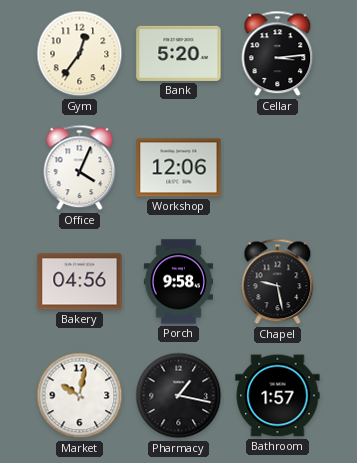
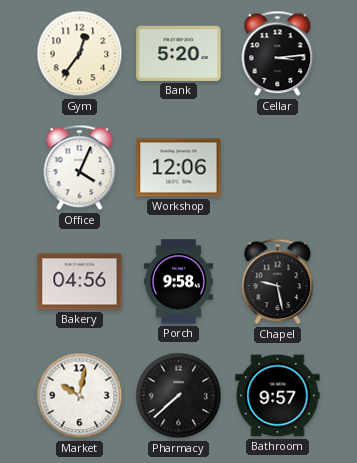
Pharmacy: 1:17 -> 7:38
Bathroom: 1:57 -> 9:57
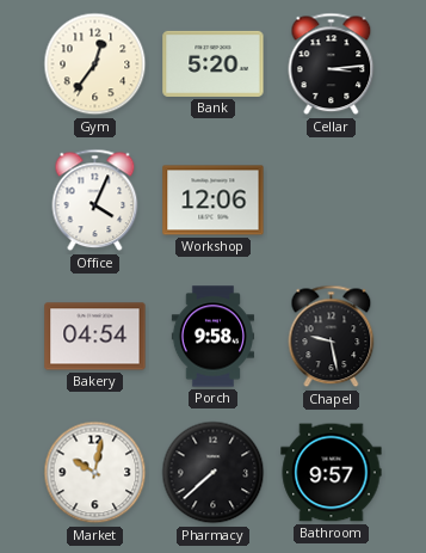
Bakery: 04:56 -> 04:54
